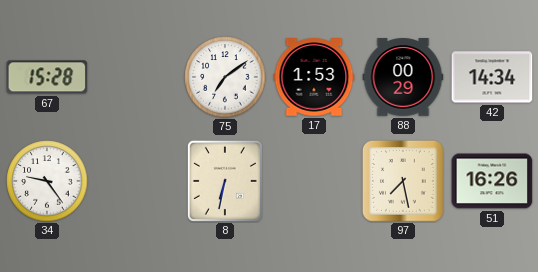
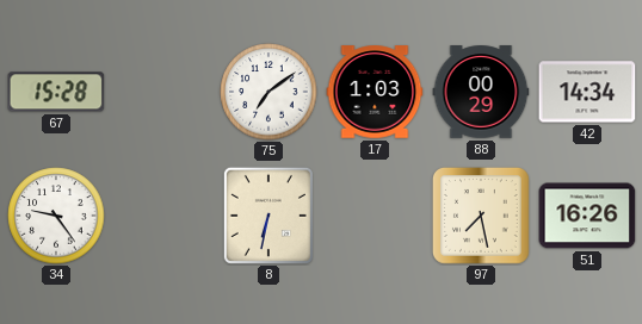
17: 1:53 -> 1:03
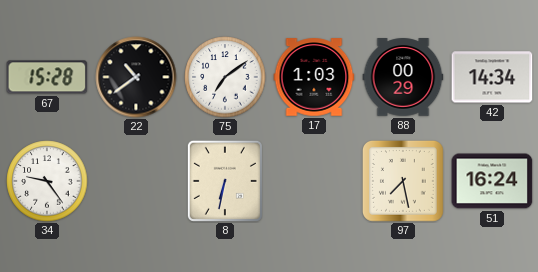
22: none -> 10:39
51: 16:26 -> 16:24
